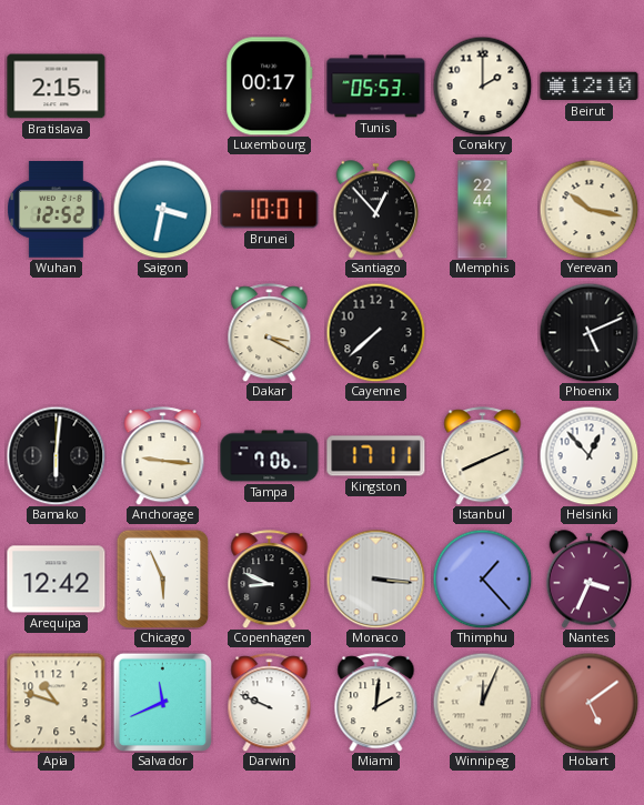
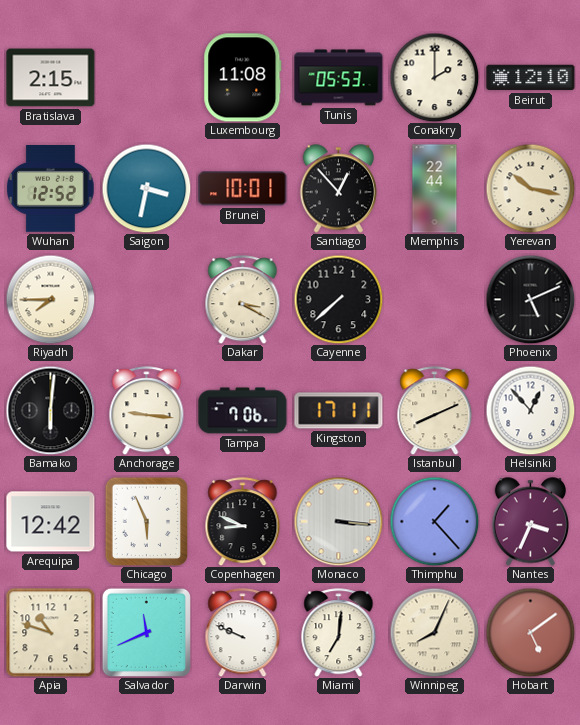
Luxembourg: 00:17 -> 11:08
Riyadh: none -> 7:45
Miami: 2:01 -> 7:01
Winnipeg: 12:04 -> 8:04
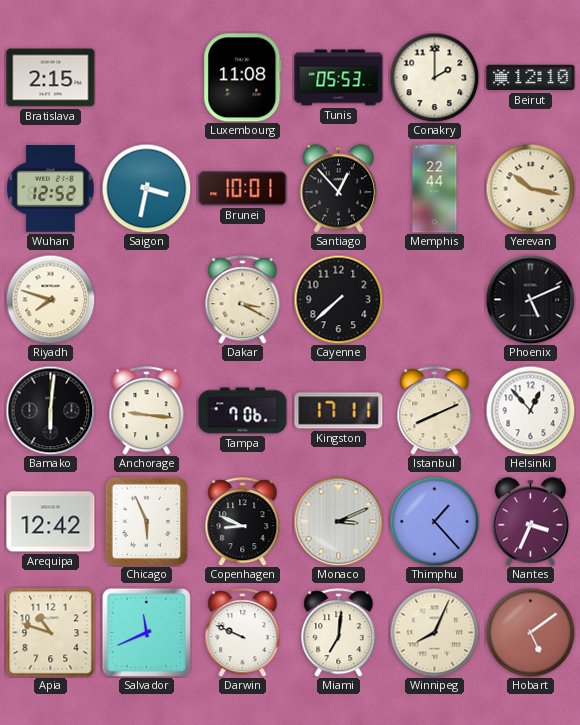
Riyadh: 7:45 -> 7:48
Monaco: 3:16 -> 3:11
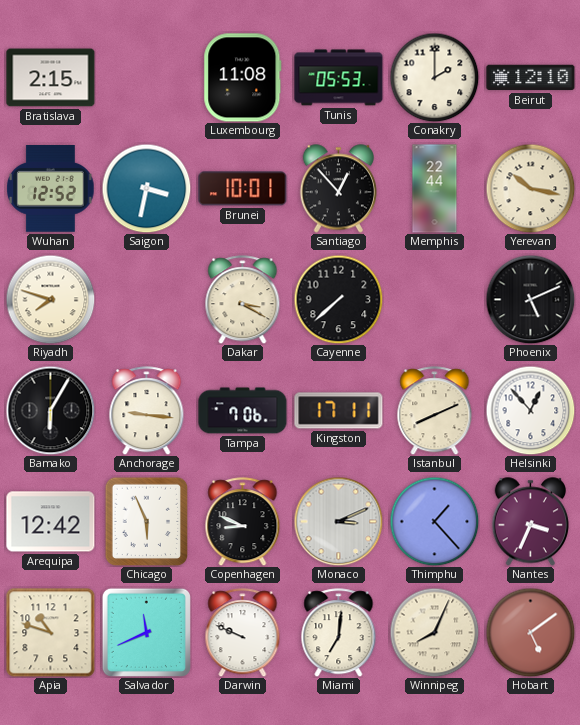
Bamako: 6:01 -> 6:05
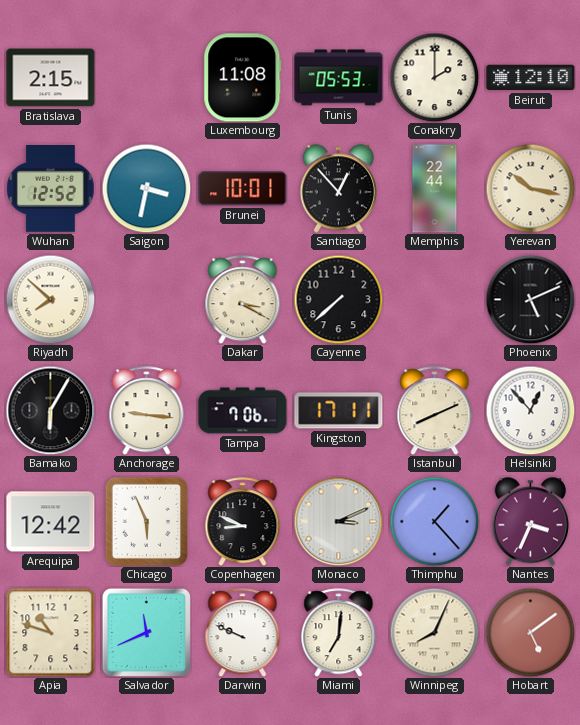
Riyadh: 7:48 -> 7:52
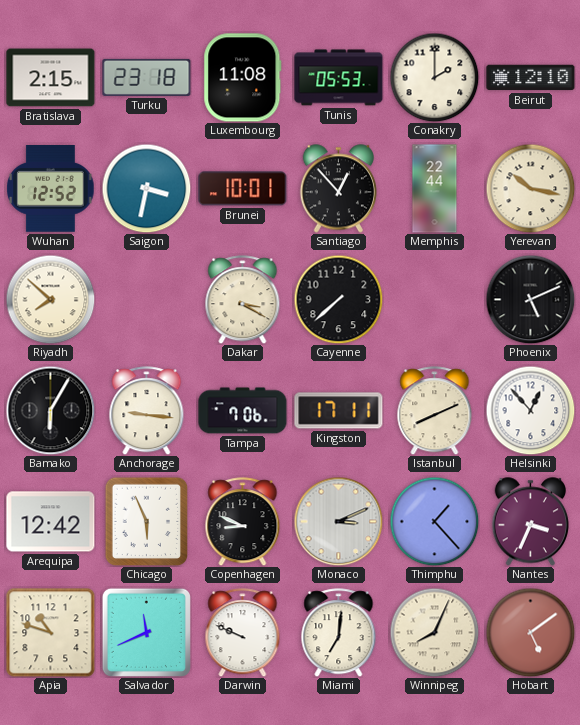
Turku: none -> 23:18
